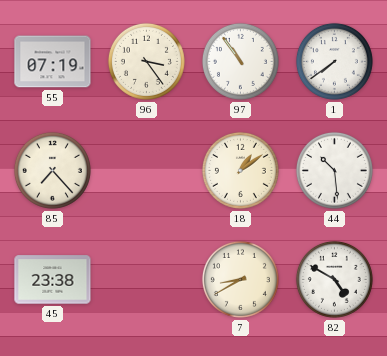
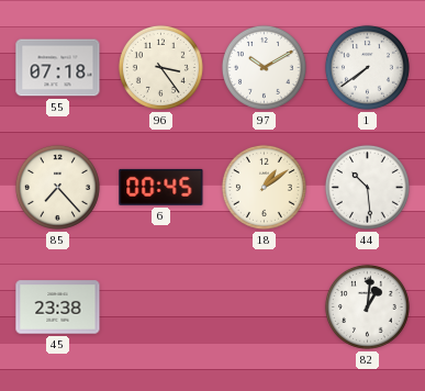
55: 07:19 -> 07:18
97: 10:54 -> 10:10
6: none -> 00:45
7: 8:40 -> none
82: 4:50 -> 1:01
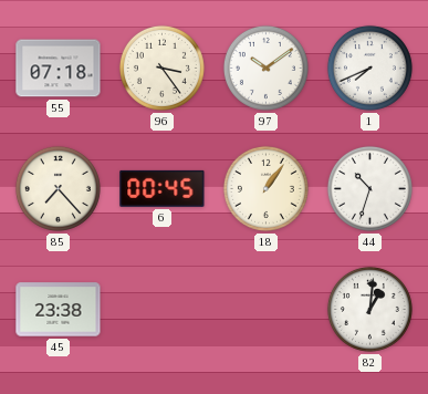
97: 10:10 -> 10:09
1: 7:39 -> 7:41
18: 1:09 -> 1:06
44: 10:29 -> 10:33
